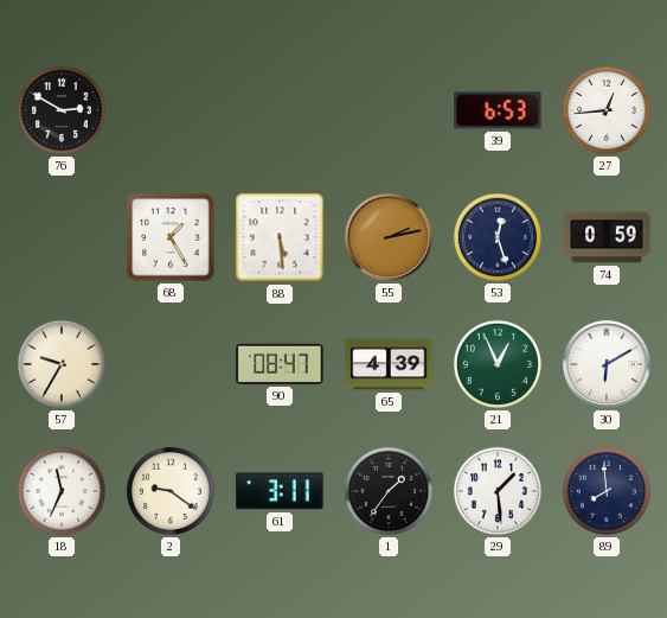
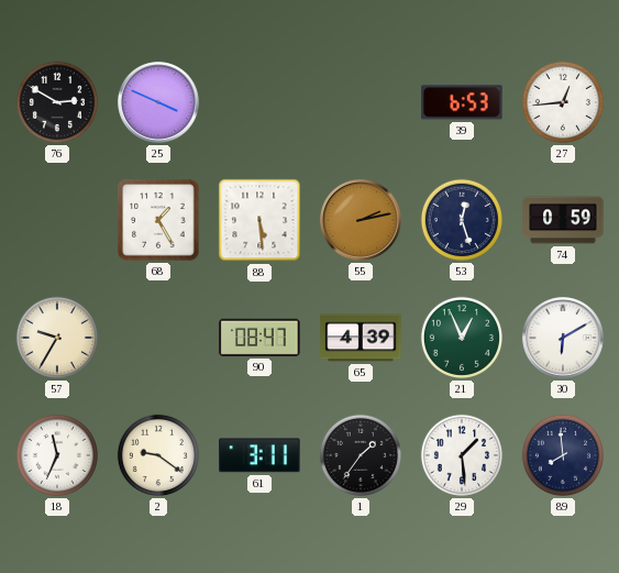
25: none -> 3:49
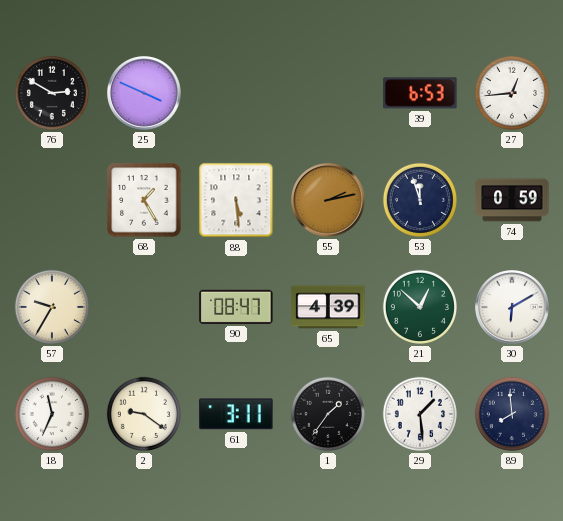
53: 12:27 -> 11:57
21: 12:56 -> 12:52
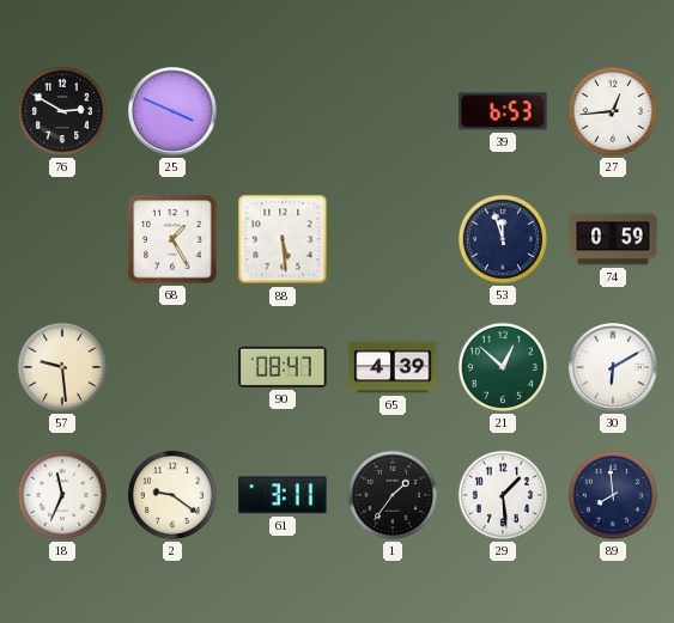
55: 2:13 -> none
57: 9:35 -> 9:29
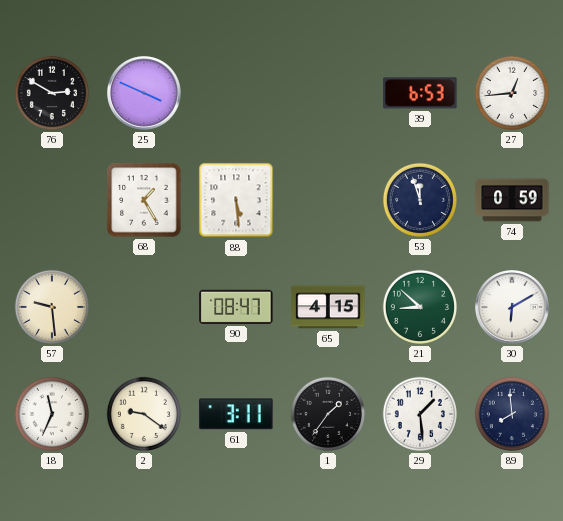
65: 4:39 -> 4:15
21: 12:52 -> 8:52
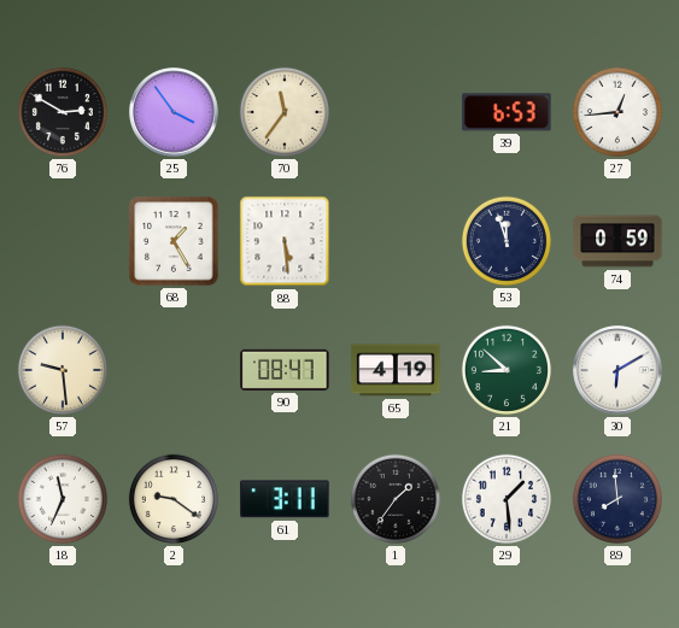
25: 3:49 -> 3:54
70: none -> 11:36
65: 4:15 -> 4:19
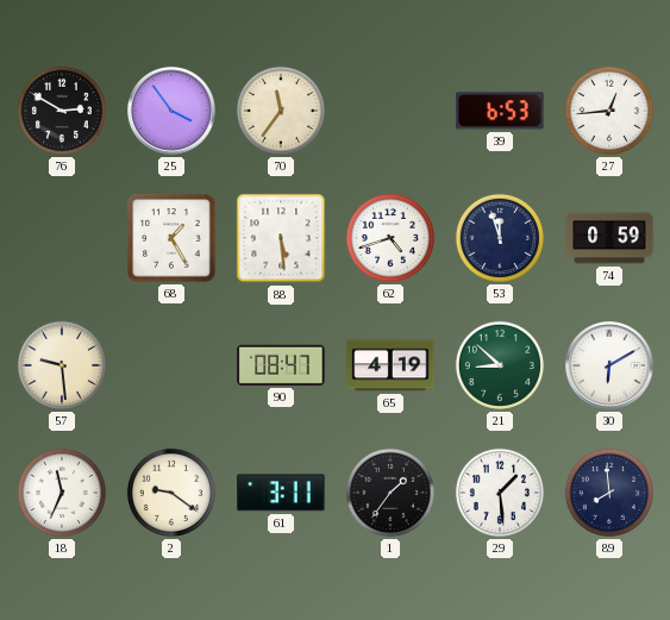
62: none -> 4:42
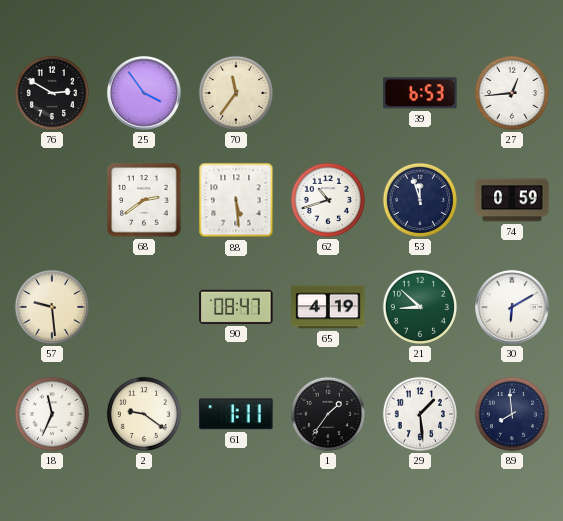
68: 1:25 -> 2:39
62: 4:42 -> 10:42
61: 3:11 -> 1:11
